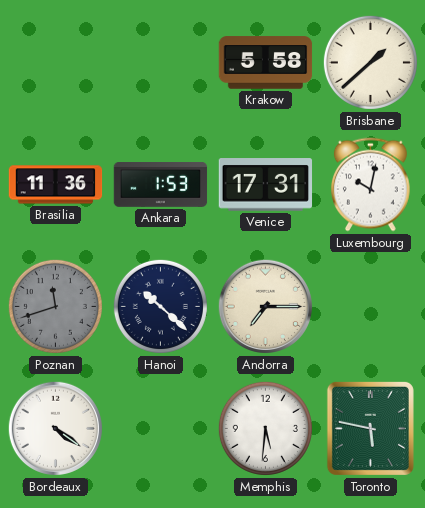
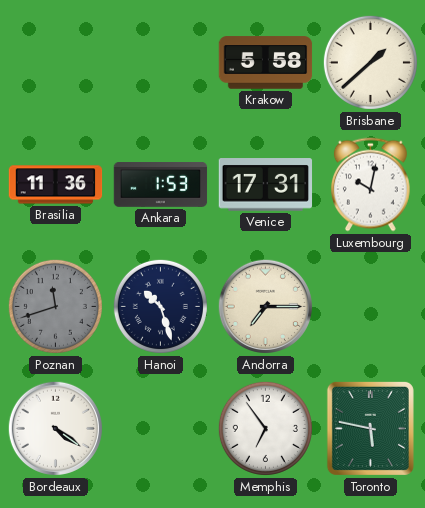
Hanoi: 10:22 -> 10:27
Memphis: 5:31 -> 6:54
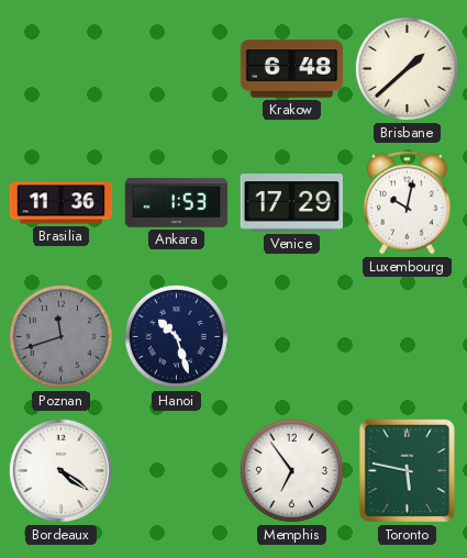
Krakow: 5:58 -> 6:48
Venice: 17:31 -> 17:29
Andorra: 7:15 -> none
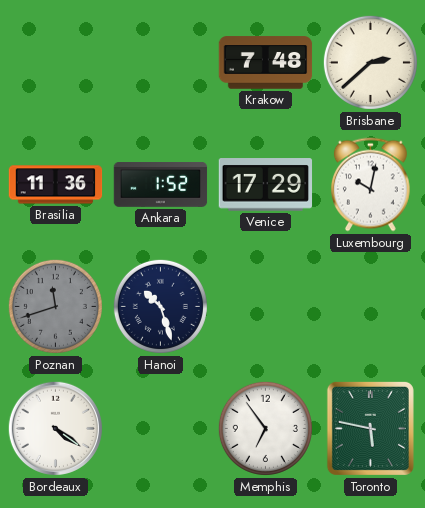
Krakow: 6:48 -> 7:48
Brisbane: 1:38 -> 2:38
Ankara: 1:53 -> 1:52
